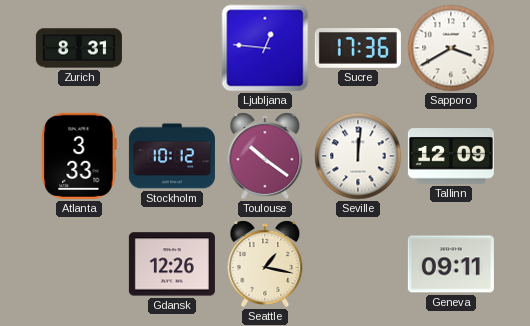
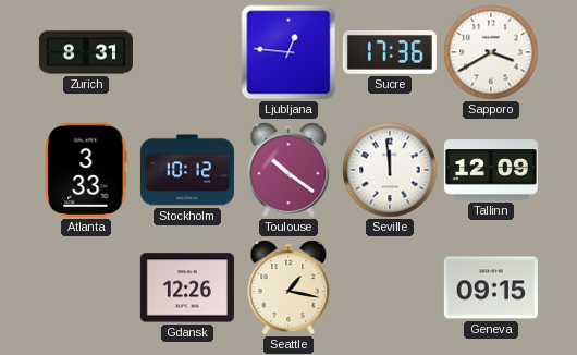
Seville: 12:01 -> 11:59
Geneva: 09:11 -> 09:15
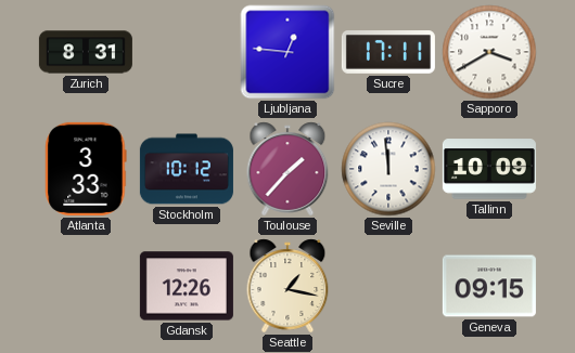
Sucre: 17:36 -> 17:11
Toulouse: 10:21 -> 1:37
Tallinn: 12:09 -> 10:09
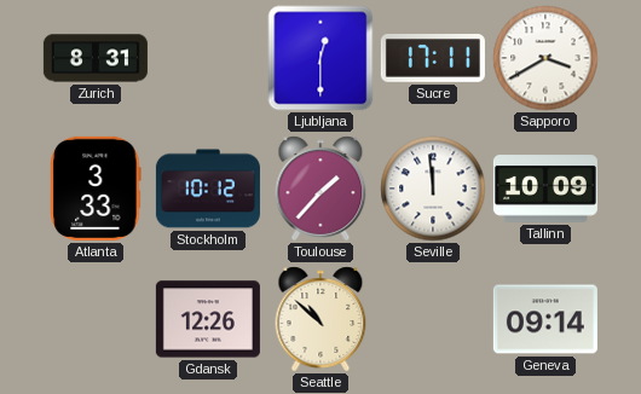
Ljubljana: 12:46 -> 12:30
Seattle: 1:17 -> 10:52
Geneva: 09:15 -> 09:14
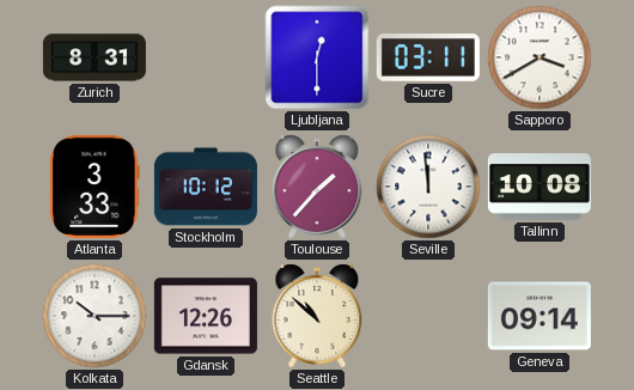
Sucre: 17:11 -> 03:11
Tallinn: 10:09 -> 10:08
Kolkata: none -> 10:15
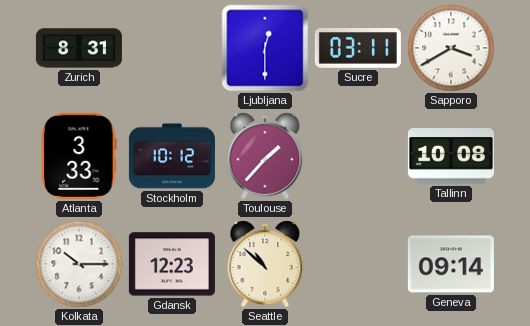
Seville: 11:59 -> none
Gdansk: 12:26 -> 12:23
